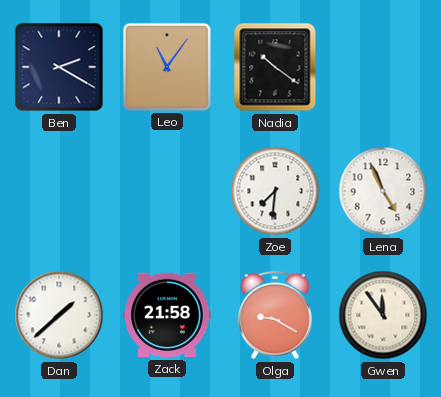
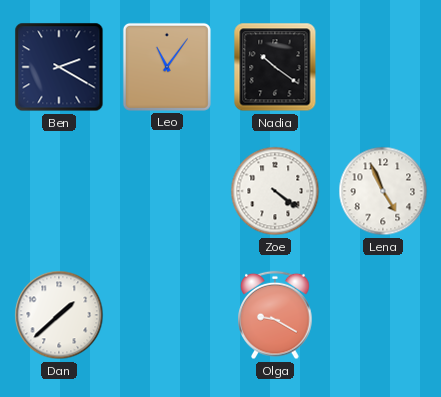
Zoe: 7:31 -> 4:21
Zack: 21:58 -> none
Gwen: 11:54 -> none
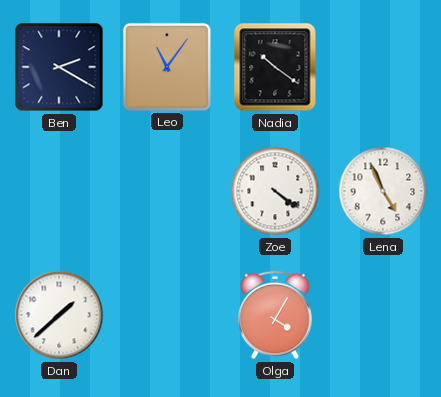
Olga: 9:20 -> 4:05
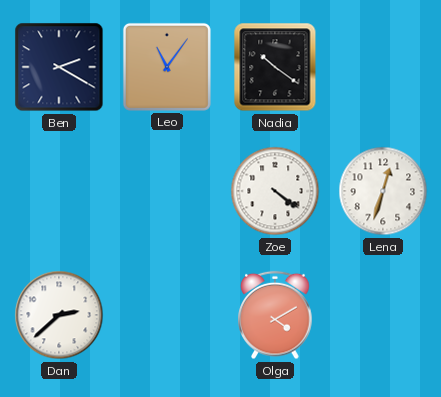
Lena: 4:56 -> 12:33
Dan: 1:38 -> 2:38
Olga: 4:05 -> 4:10
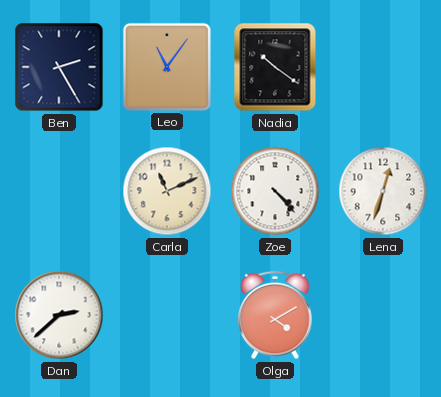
Ben: 2:20 -> 2:25
Carla: none -> 11:11
Zoe: 4:21 -> 4:23
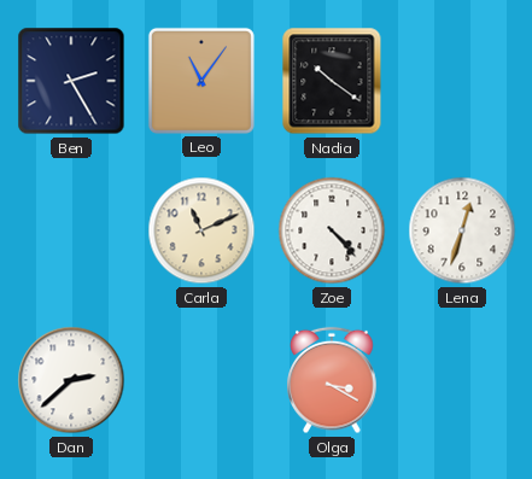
Olga: 4:10 -> 3:20
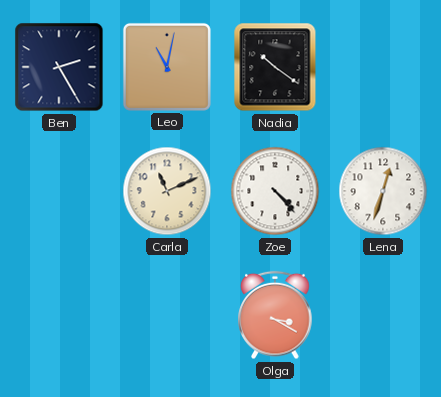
Leo: 11:06 -> 11:02
Dan: 2:38 -> none
